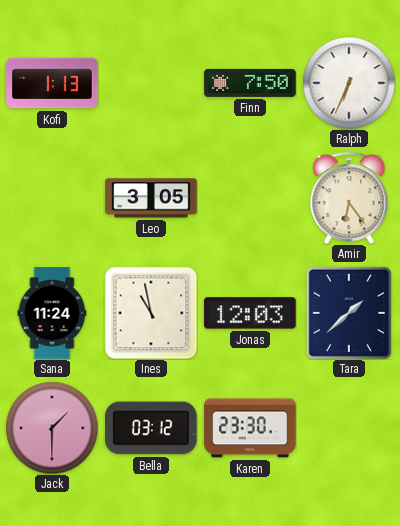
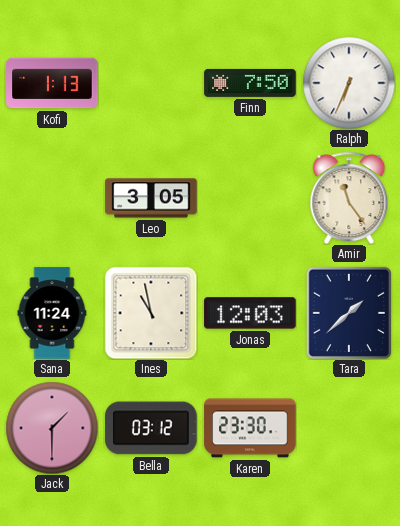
Amir: 6:24 -> 11:24
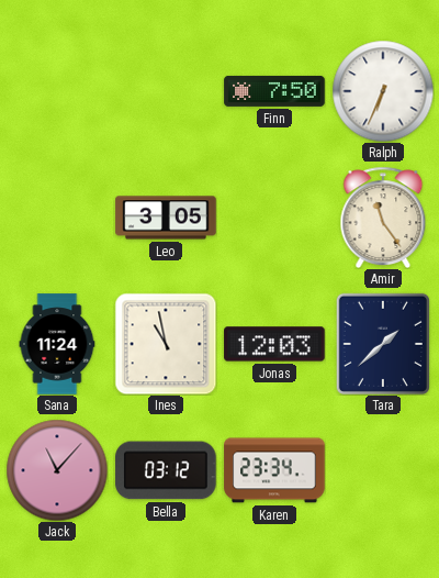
Kofi: 1:13 -> none
Jack: 1:30 -> 11:07
Karen: 23:30 -> 23:34
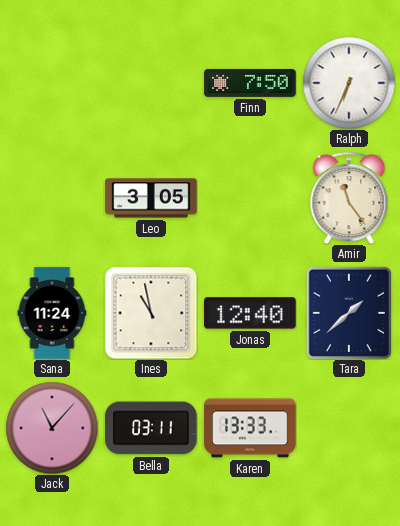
Jonas: 12:03 -> 12:40
Bella: 03:12 -> 03:11
Karen: 23:34 -> 13:33
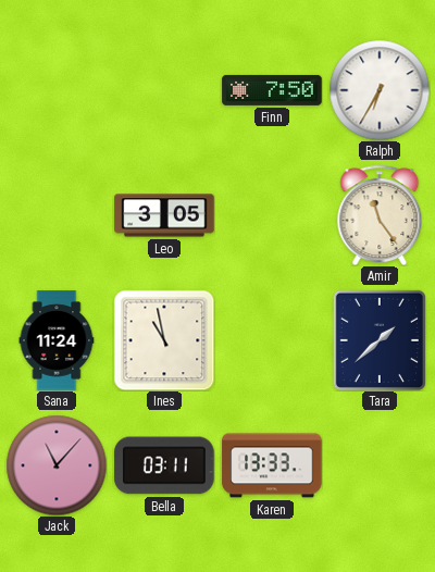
Ralph: 6:34 -> 6:35
Jonas: 12:40 -> none
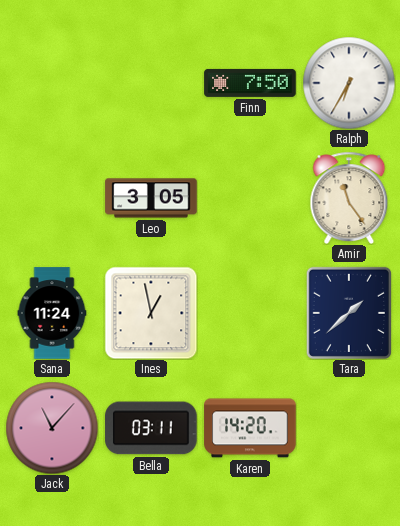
Ines: 10:58 -> 12:58
Karen: 13:33 -> 14:20
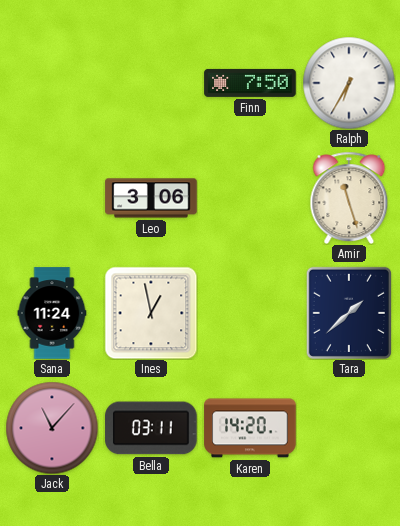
Leo: 3:05 -> 3:06
Amir: 11:24 -> 11:27
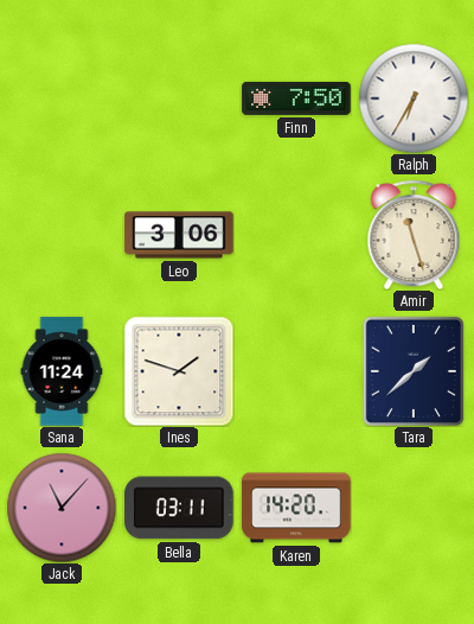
Ines: 12:58 -> 1:48
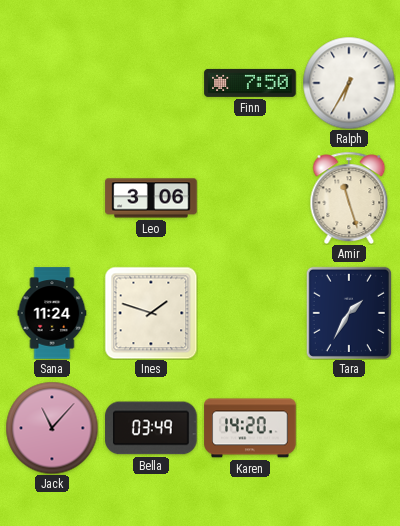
Tara: 1:38 -> 1:35
Bella: 03:11 -> 03:49
